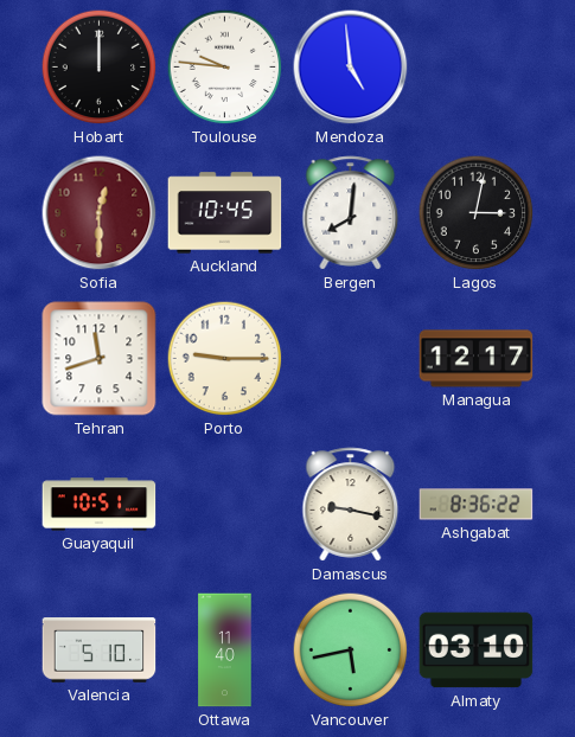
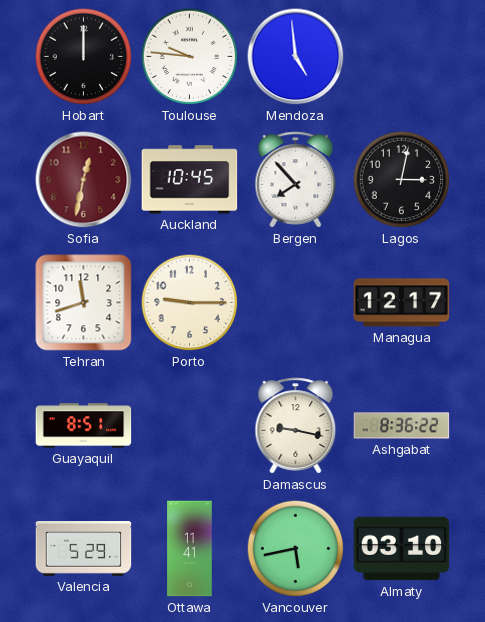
Sofia: 12:30 -> 12:32
Bergen: 8:01 -> 7:53
Guayaquil: 10:51 -> 8:51
Valencia: 5:10 -> 5:29
Ottawa: 11:40 -> 11:41
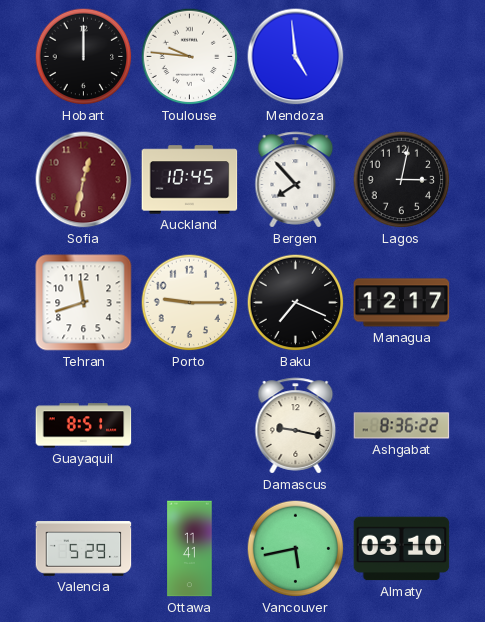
Baku: none -> 7:19
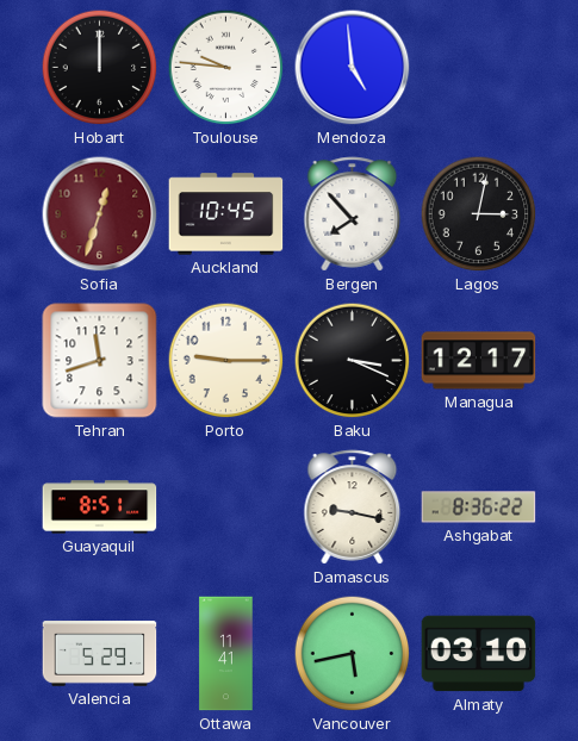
Sofia: 12:32 -> 12:33
Baku: 7:19 -> 3:19
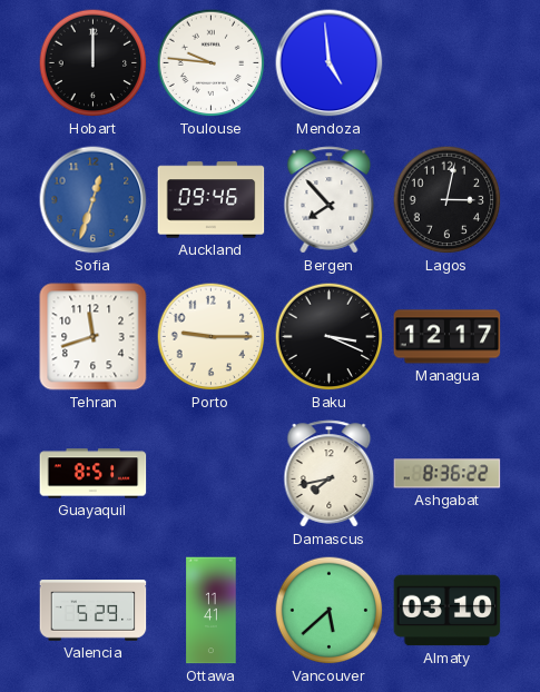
Sofia dial: burgundy -> blue
Auckland: 10:45 -> 09:46
Damascus: 9:17 -> 7:43
Vancouver: 5:43 -> 5:38
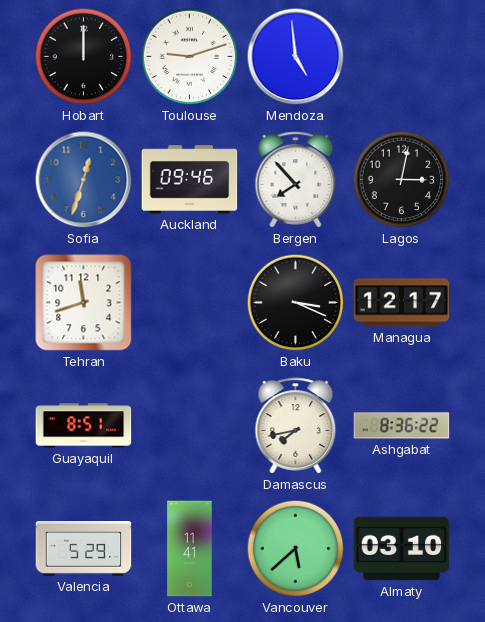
Toulouse: 9:46 -> 9:12
Porto: 9:15 -> none
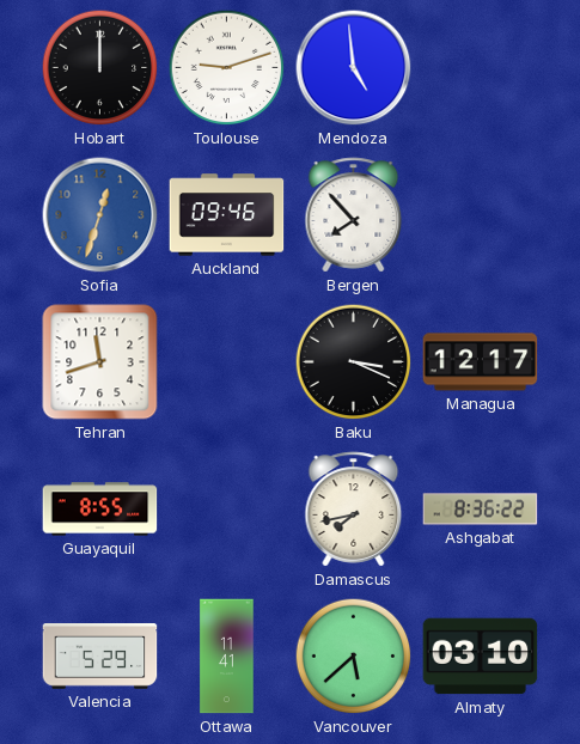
Lagos: 3:02 -> none
Guayaquil: 8:51 -> 8:55
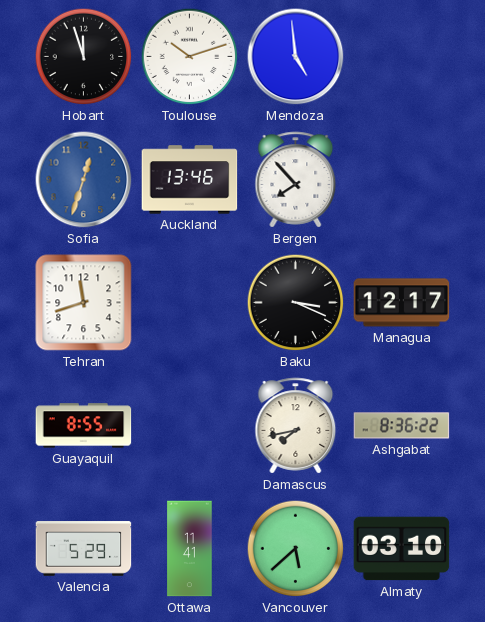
Hobart: 12:00 -> 11:57
Toulouse: 9:12 -> 10:12
Auckland: 09:46 -> 13:46
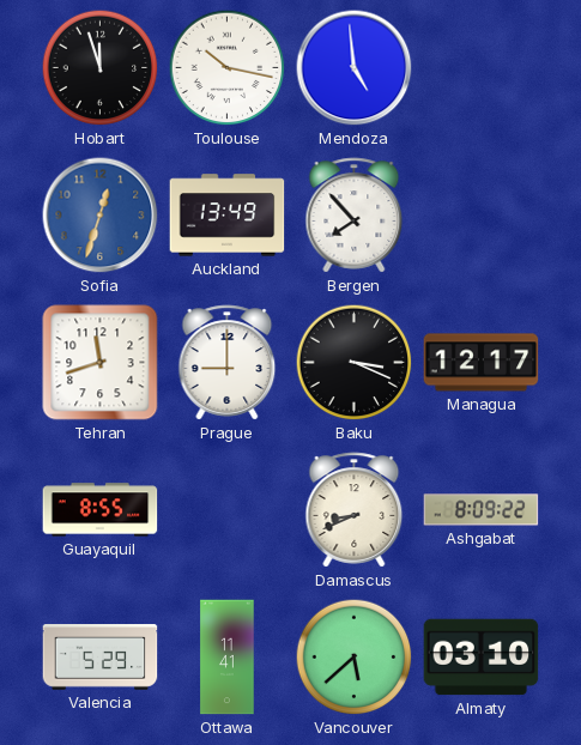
Toulouse: 10:12 -> 10:17
Auckland: 13:46 -> 13:49
Prague: none -> 9:00
Damascus: 7:43 -> 8:41
Ashgabat: 8:36 -> 8:09
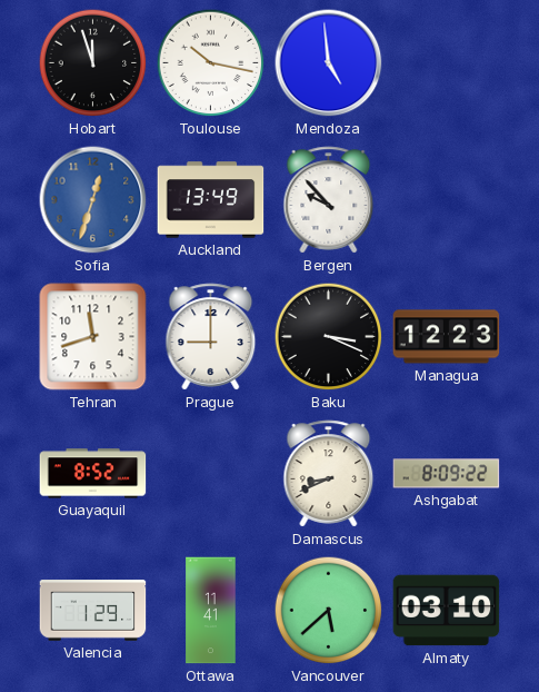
Bergen: 7:53 -> 9:53
Managua: 12:17 -> 12:23
Guayaquil: 8:55 -> 8:52
Valencia: 5:29 -> 1:29
